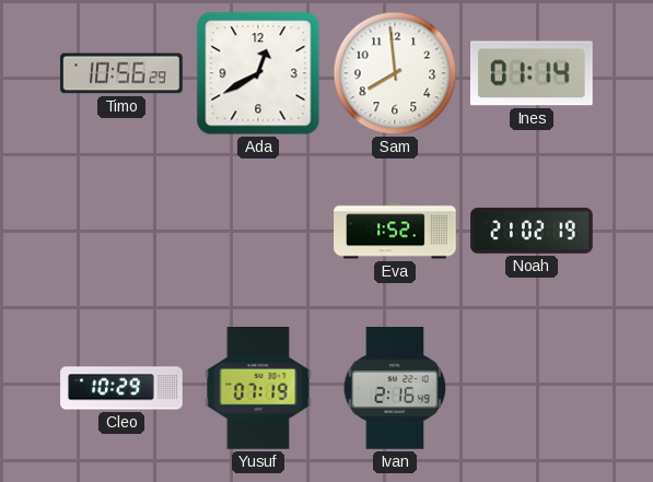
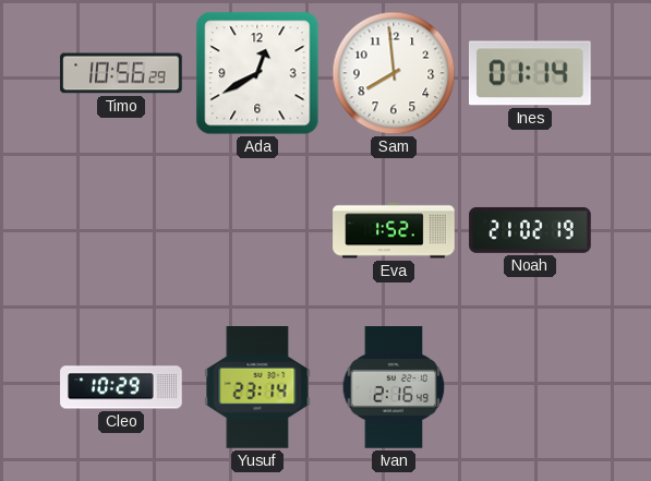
Yusuf: 07:19 -> 23:14
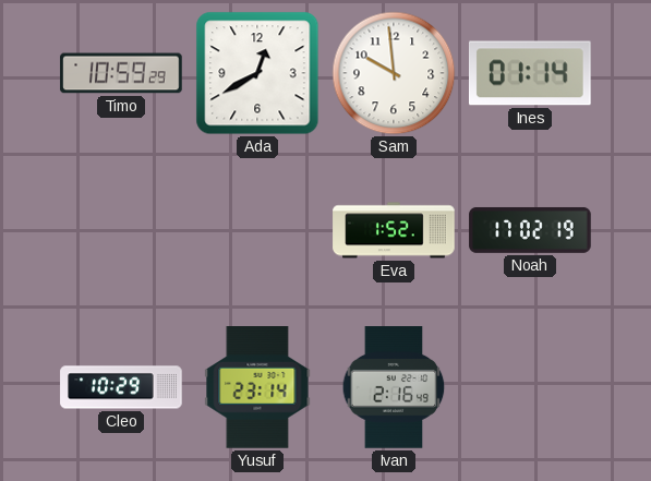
Timo: 10:56 -> 10:59
Sam: 7:59 -> 9:59
Noah: 21:02 -> 17:02
